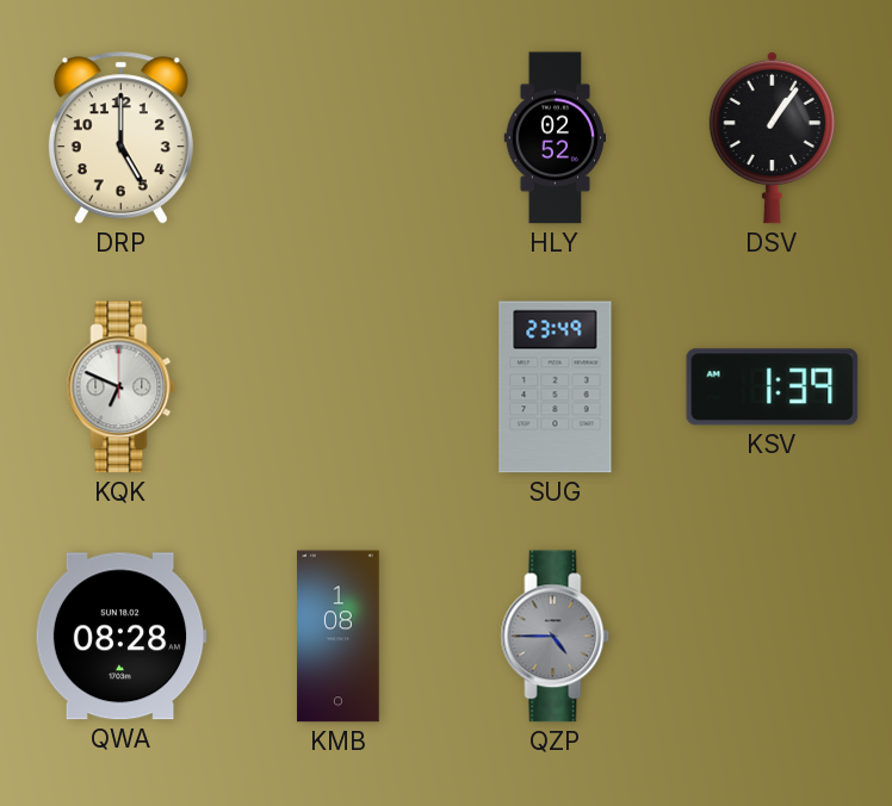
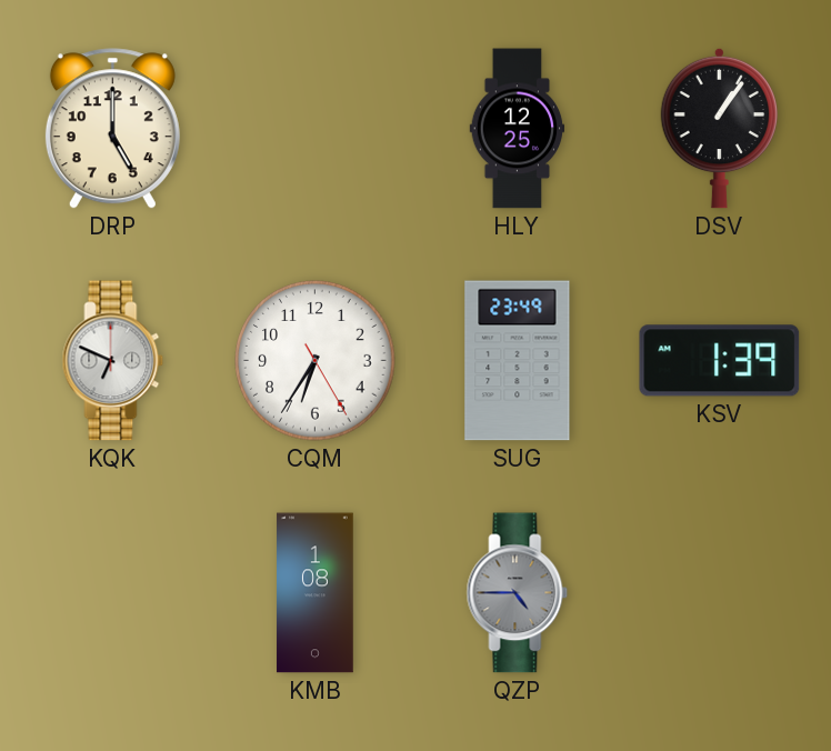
HLY: 02:52 -> 12:25
CQM: none -> 6:35
QWA: 08:28 -> none
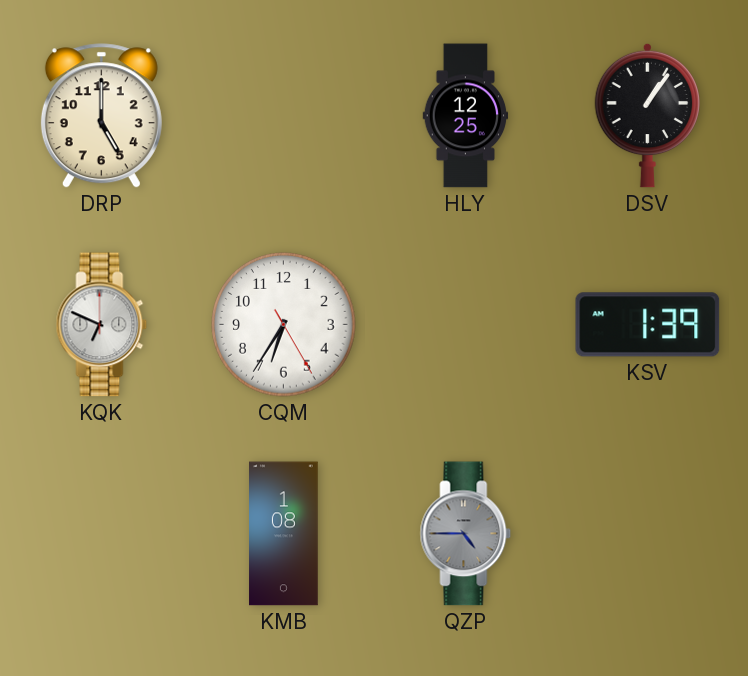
SUG: 23:49 -> none
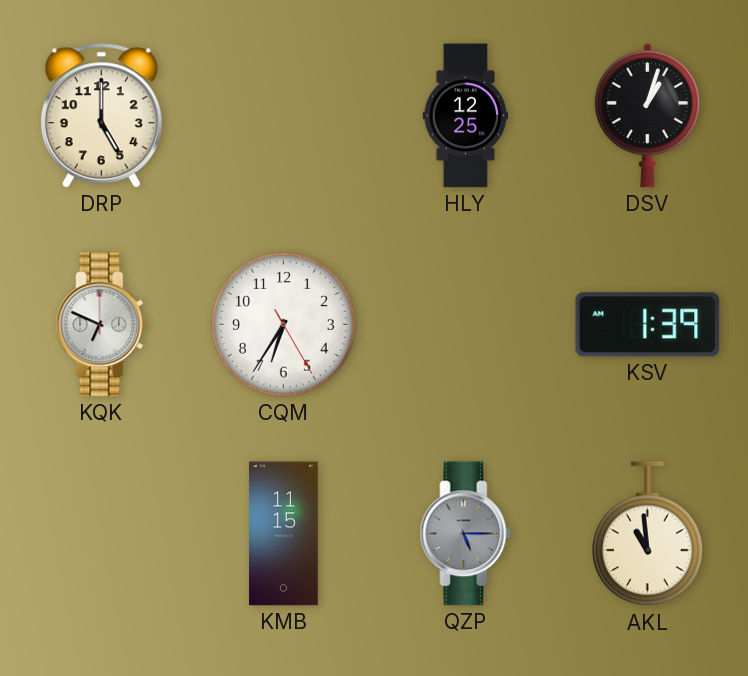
DSV: 1:06 -> 1:03
KMB: 1:08 -> 11:15
QZP: 4:45 -> 5:15
AKL: none -> 10:59
